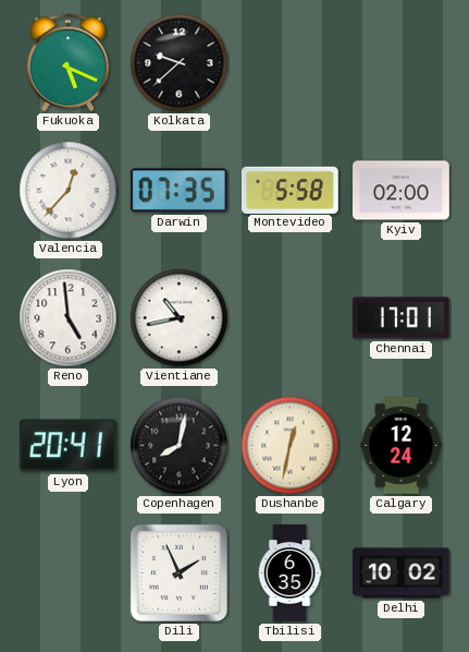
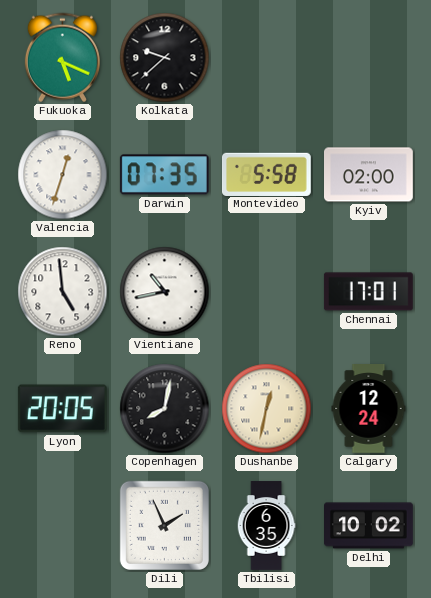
Valencia: 12:37 -> 12:33
Lyon: 20:41 -> 20:05
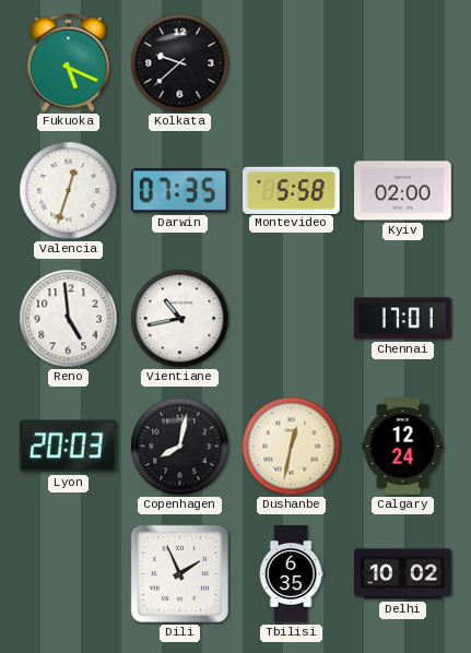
Lyon: 20:05 -> 20:03
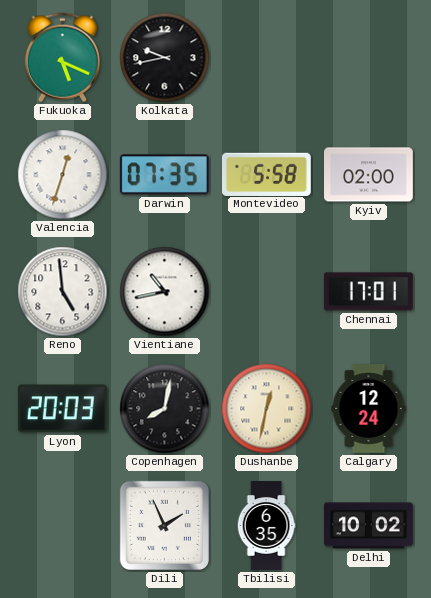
Kolkata: 9:38 -> 9:43
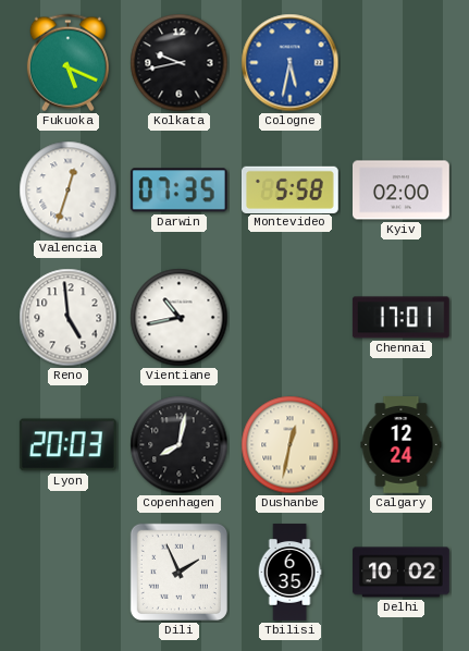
Cologne: none -> 5:32
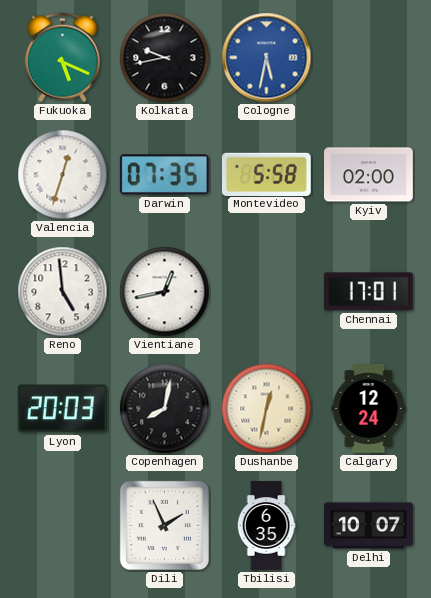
Vientiane: 10:43 -> 12:43
Delhi: 10:02 -> 10:07
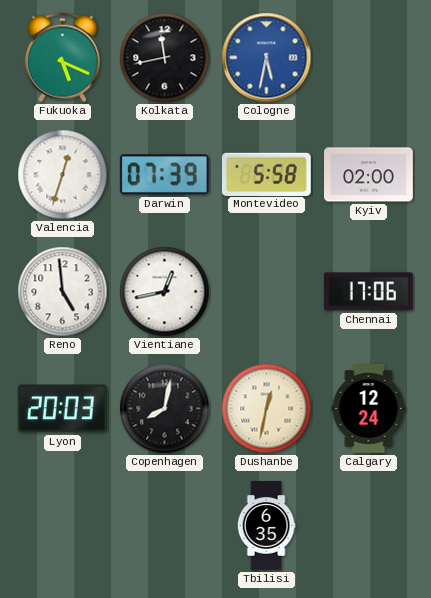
Kolkata: 9:43 -> 11:43
Darwin: 07:35 -> 07:39
Chennai: 17:01 -> 17:06
Dili: 1:56 -> none
Delhi: 10:07 -> none
